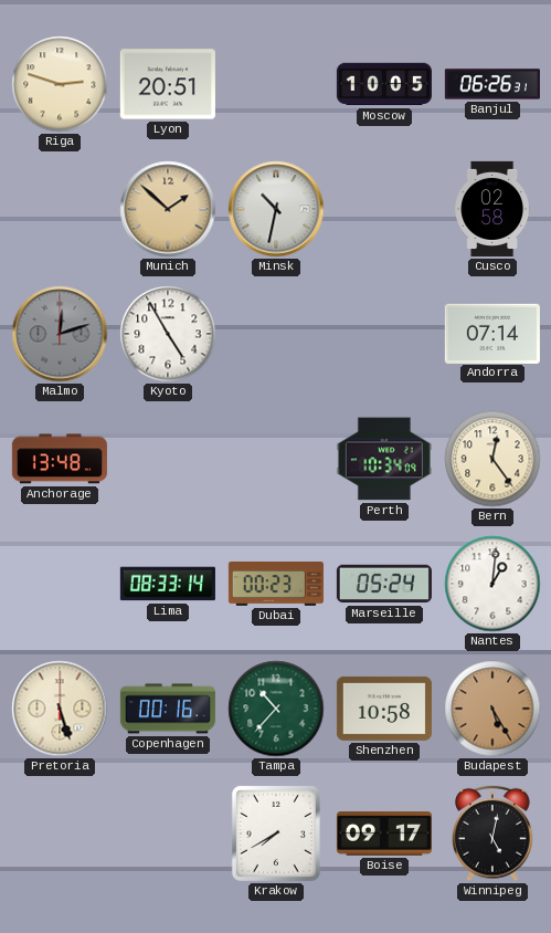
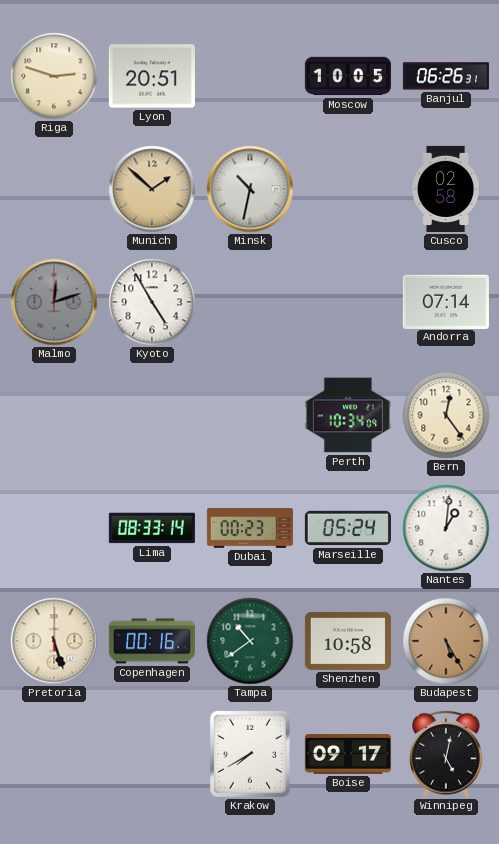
Anchorage: 13:48 -> none
Tampa: 10:37 -> 10:39
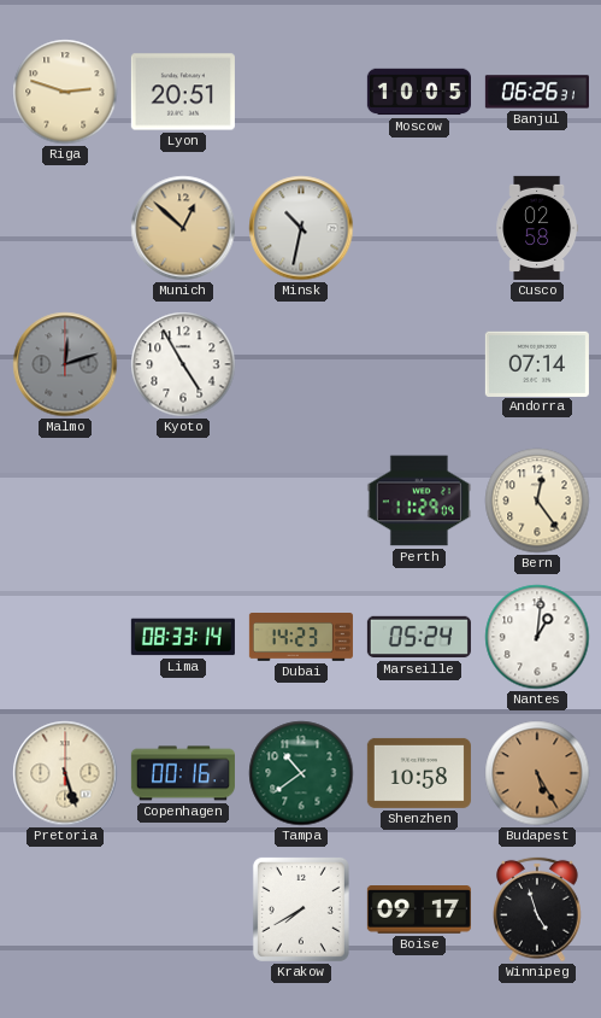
Munich: 1:52 -> 12:52
Perth: 10:34 -> 11:29
Dubai: 00:23 -> 14:23
Winnipeg: 5:02 -> 4:57
